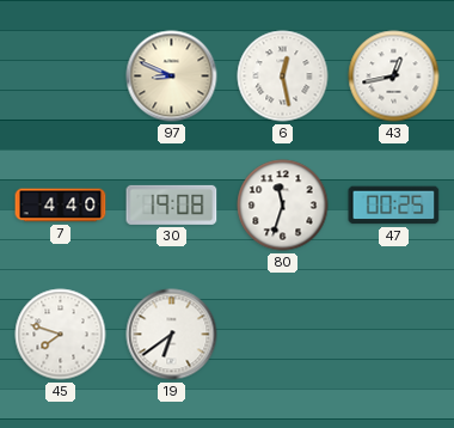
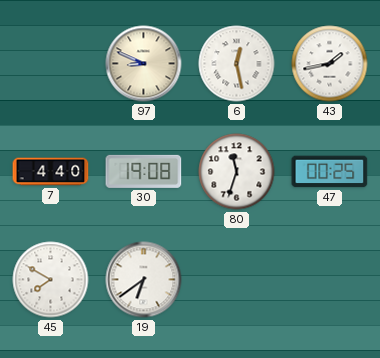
43: 12:43 -> 1:43
45: 7:48 -> 7:50
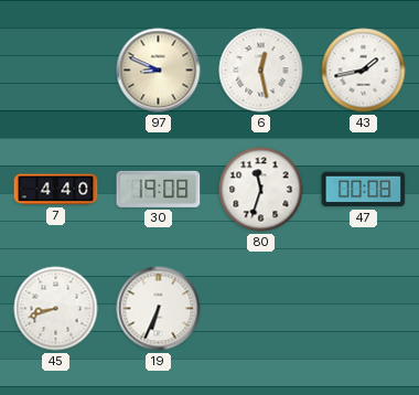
47: 00:25 -> 00:08
45: 7:50 -> 8:42
19: 6:39 -> 6:34
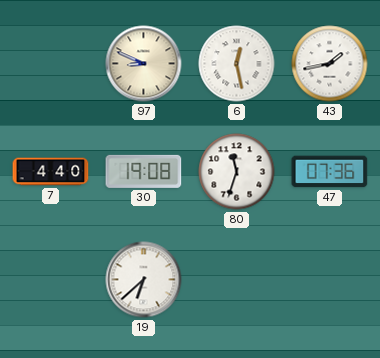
47: 00:08 -> 07:36
45: 8:42 -> none
19: 6:34 -> 6:38
